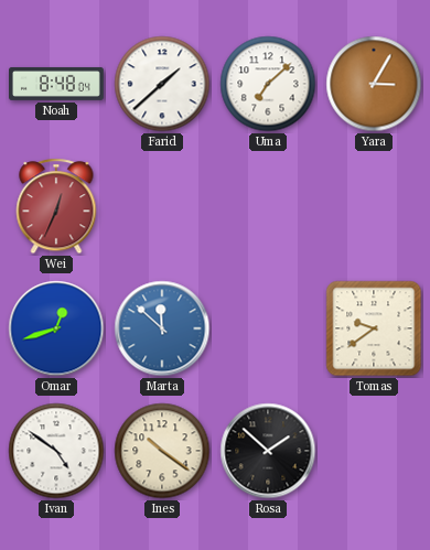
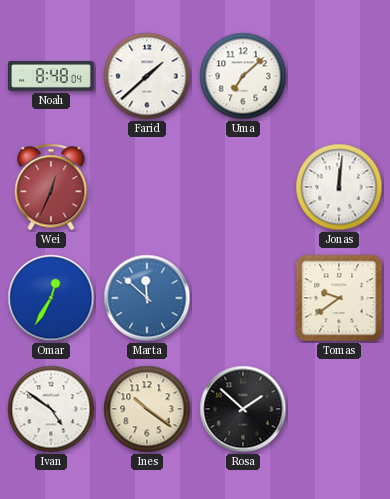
Yara: 3:05 -> none
Jonas: none -> 12:01
Omar: 12:42 -> 12:35
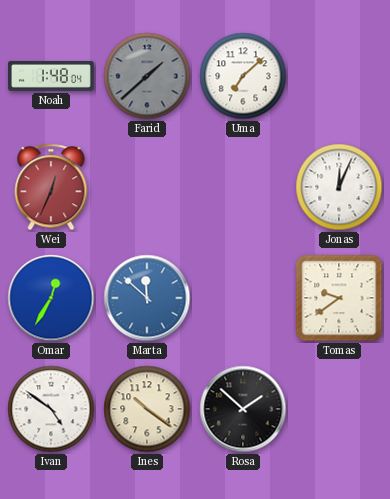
Noah: 8:48 -> 1:48
Farid dial: white -> grey
Jonas: 12:01 -> 12:04
